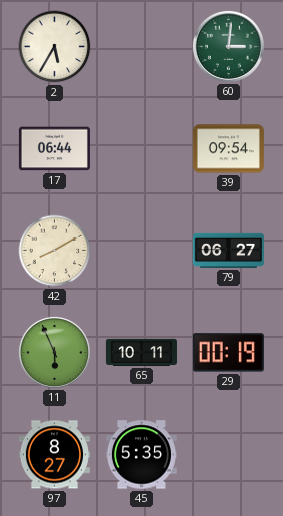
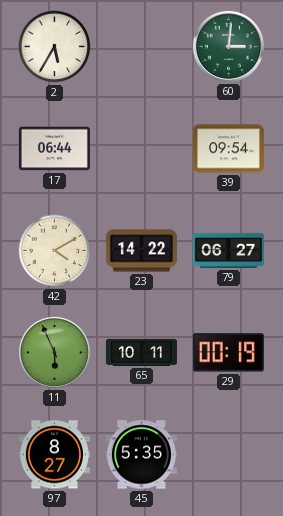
42: 8:10 -> 4:10
23: none -> 14:22
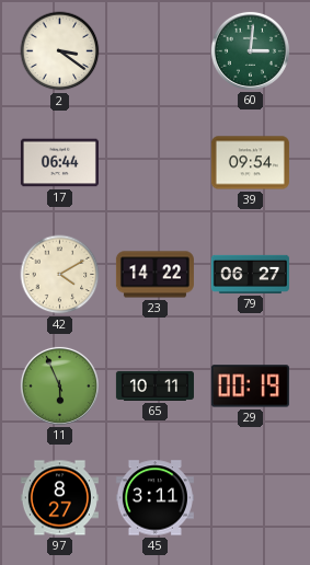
2: 5:35 -> 3:21
45: 5:35 -> 3:11
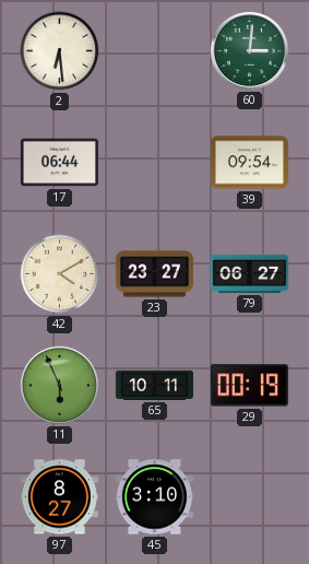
2: 3:21 -> 6:29
23: 14:22 -> 23:27
45: 3:11 -> 3:10
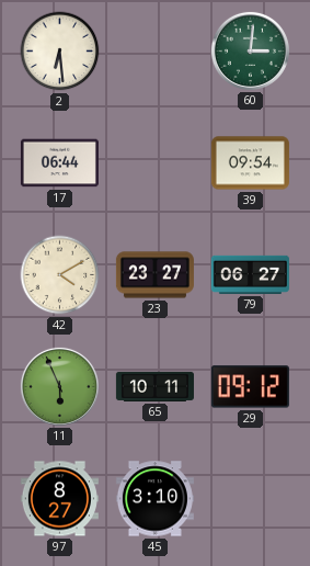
29: 00:19 -> 09:12
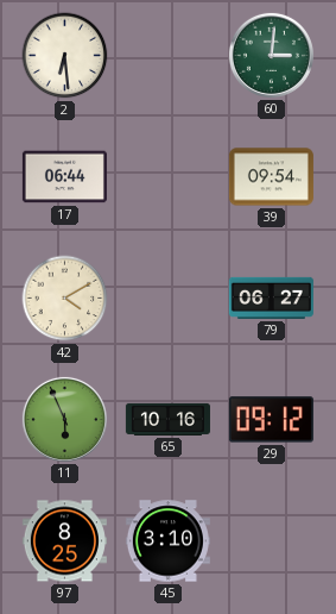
23: 23:27 -> none
65: 10:11 -> 10:16
97: 8:27 -> 8:25
